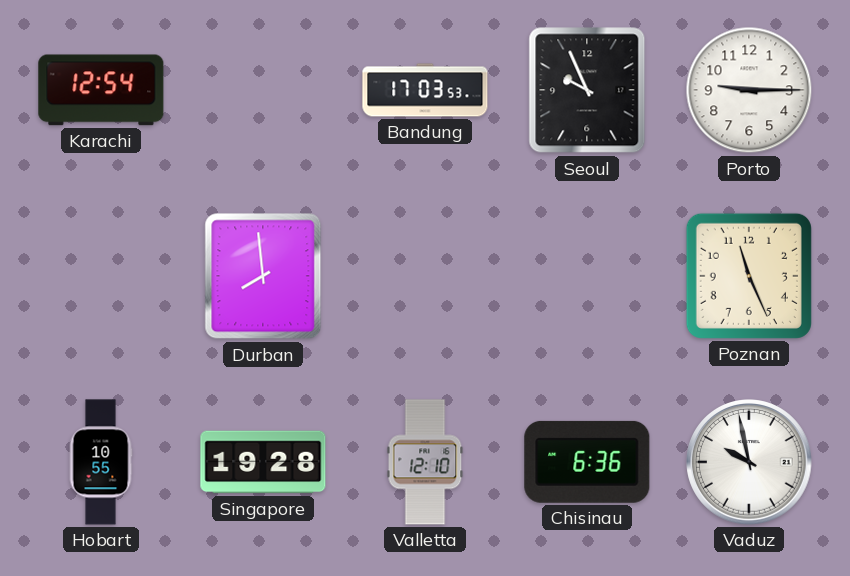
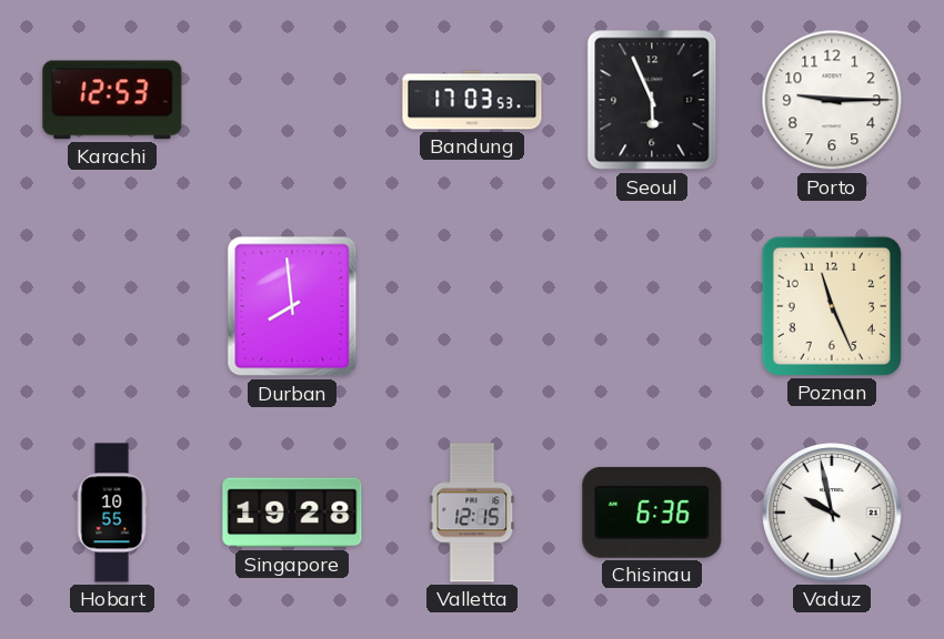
Karachi: 12:54 -> 12:53
Seoul: 9:56 -> 5:56
Valletta: 12:10 -> 12:15
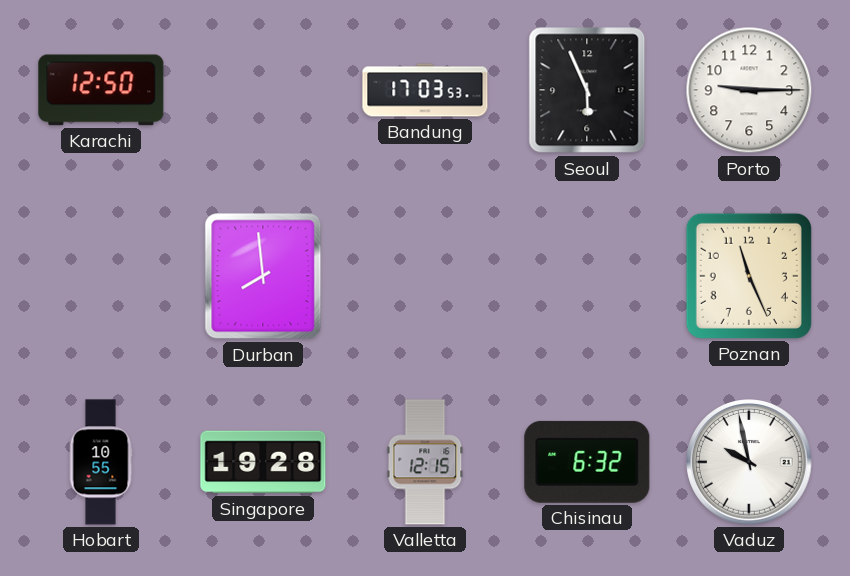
Karachi: 12:53 -> 12:50
Chisinau: 6:36 -> 6:32
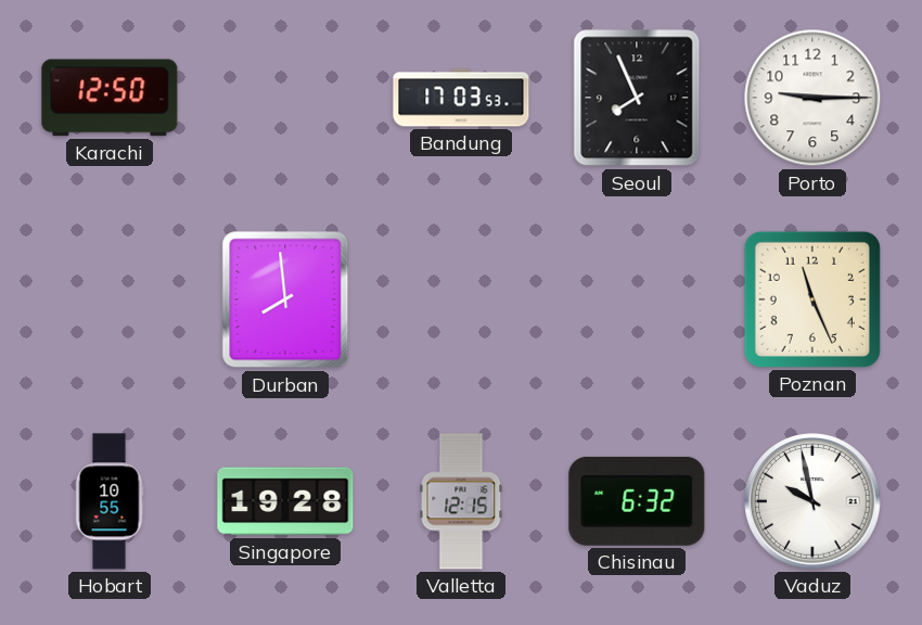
Seoul: 5:56 -> 7:56
